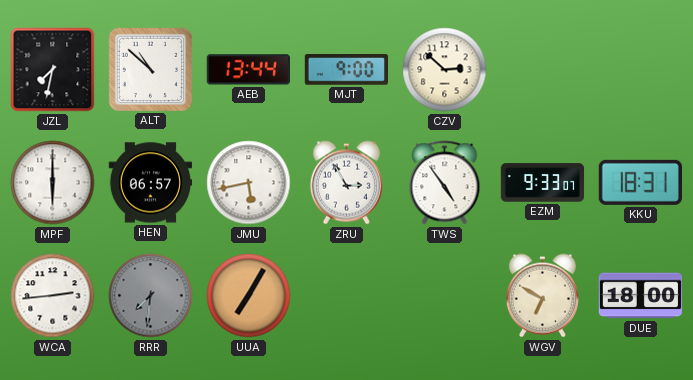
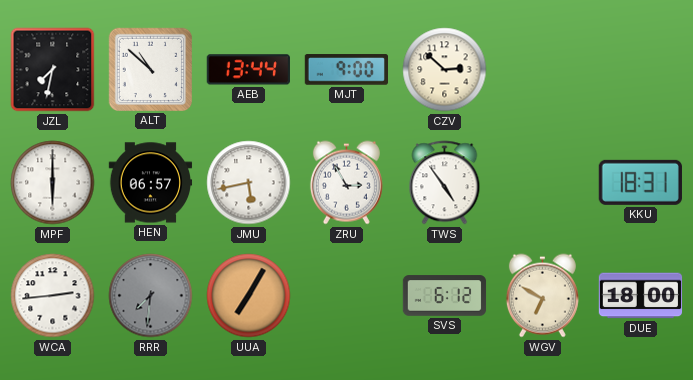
EZM: 9:33 -> none
SVS: none -> 6:12
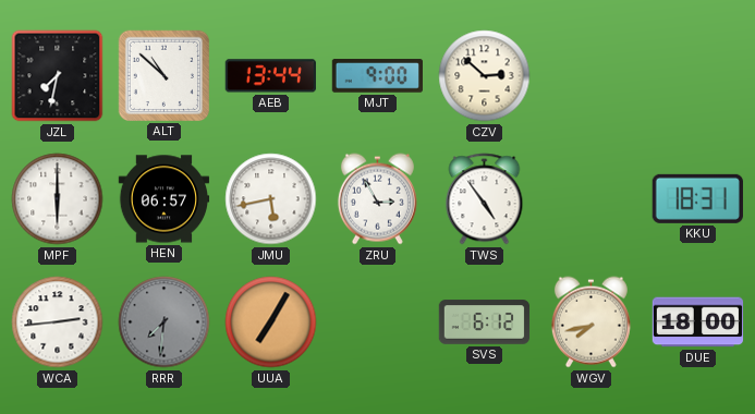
WGV: 6:50 -> 7:43
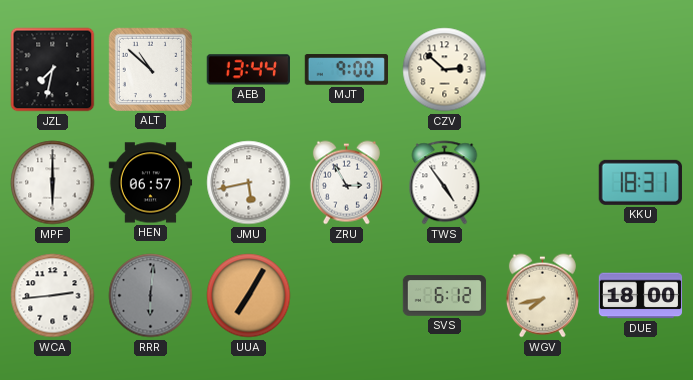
RRR: 7:31 -> 6:01
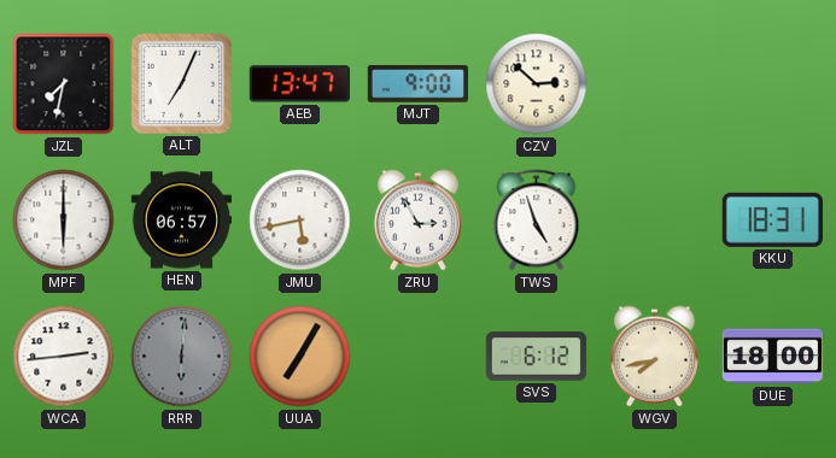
ALT: 10:52 -> 7:04
AEB: 13:44 -> 13:47
TWS: 4:54 -> 4:57
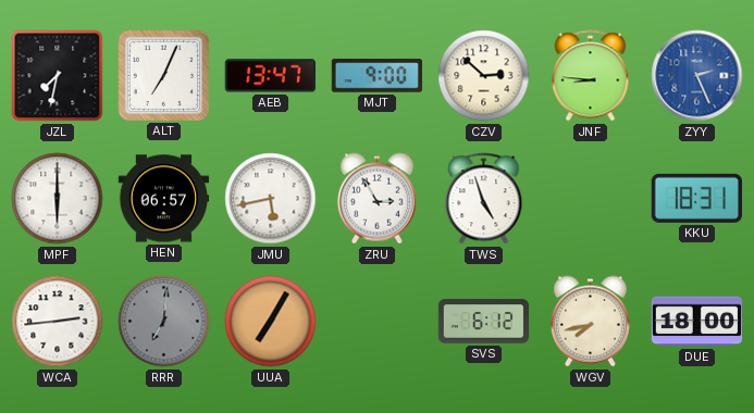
JNF: none -> 8:46
ZYY: none -> 2:26
RRR: 6:01 -> 7:01
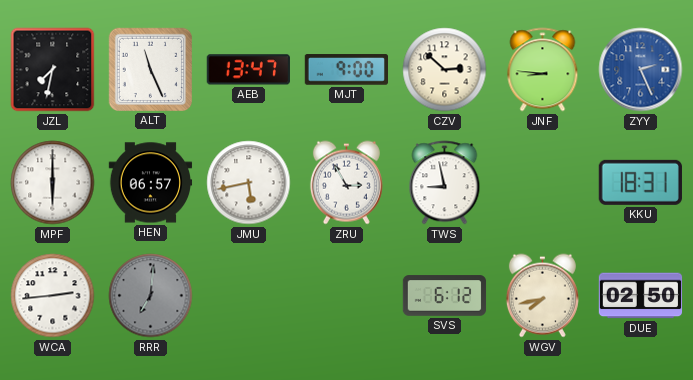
ALT: 7:04 -> 11:26
TWS: 4:57 -> 8:58
UUA: 7:05 -> none
DUE: 18:00 -> 02:50
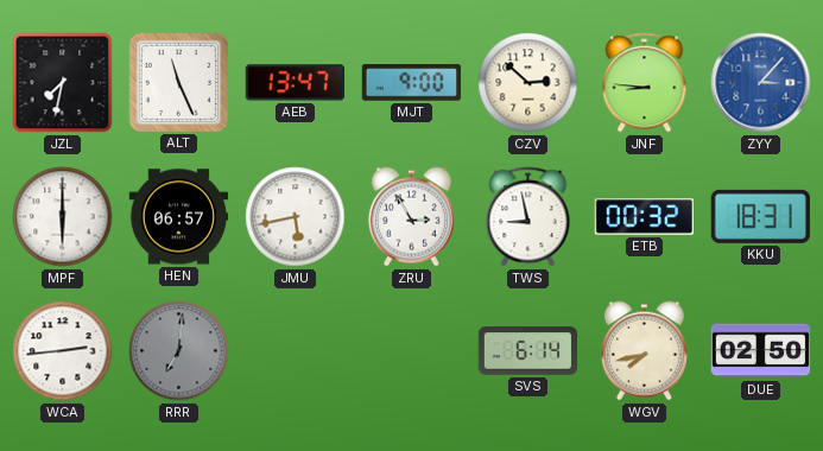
ZYY: 2:26 -> 3:07
ETB: none -> 00:32
SVS: 6:12 -> 6:14
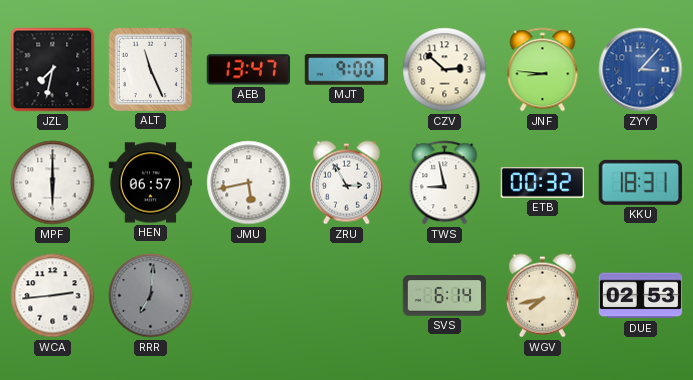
DUE: 02:50 -> 02:53
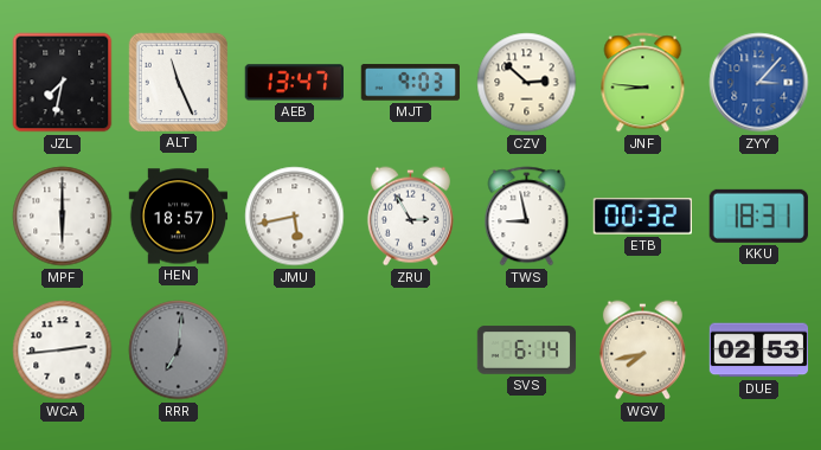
MJT: 9:00 -> 9:03
HEN: 06:57 -> 18:57
